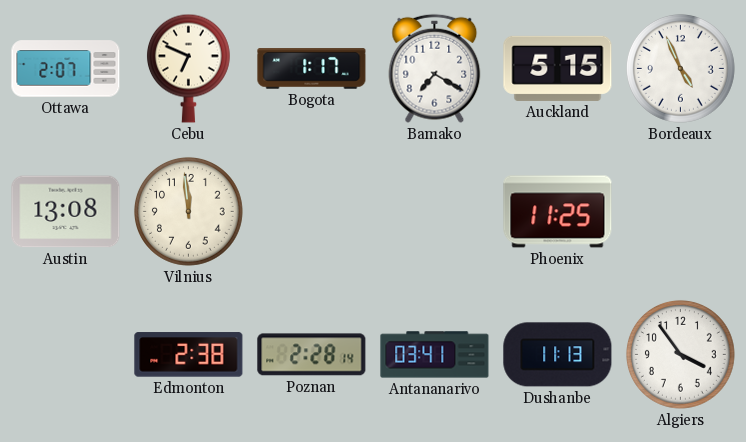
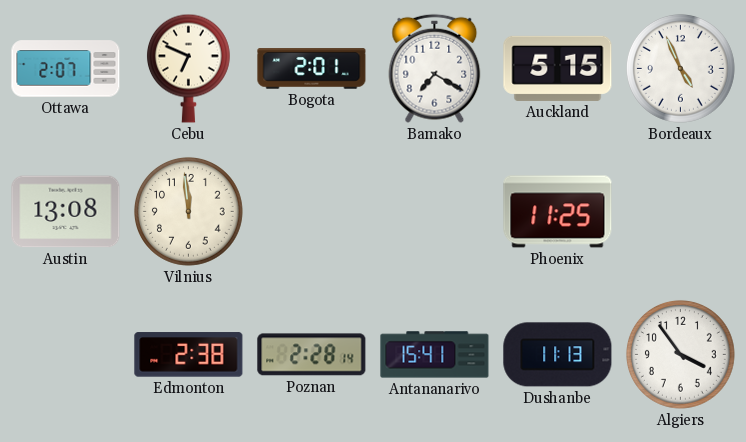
Bogota: 1:17 -> 2:01
Antananarivo: 03:41 -> 15:41
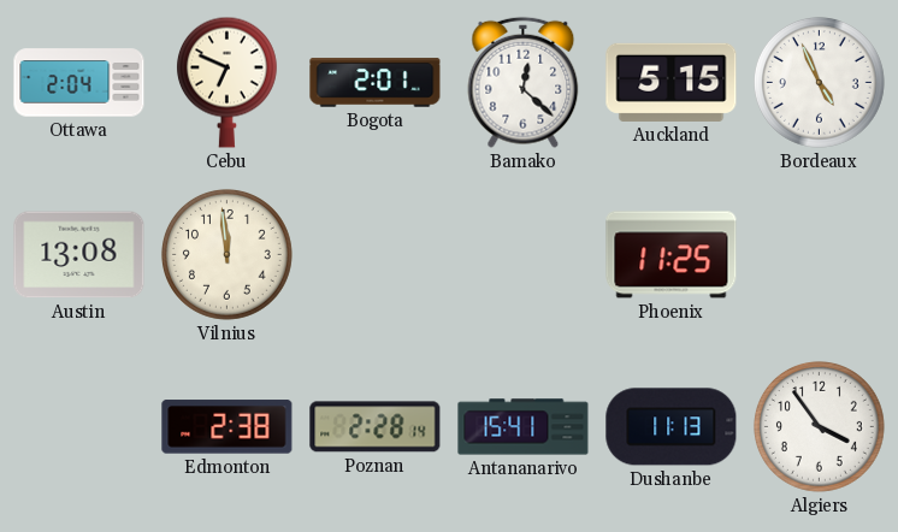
Ottawa: 2:07 -> 2:04
Bamako: 7:20 -> 12:22
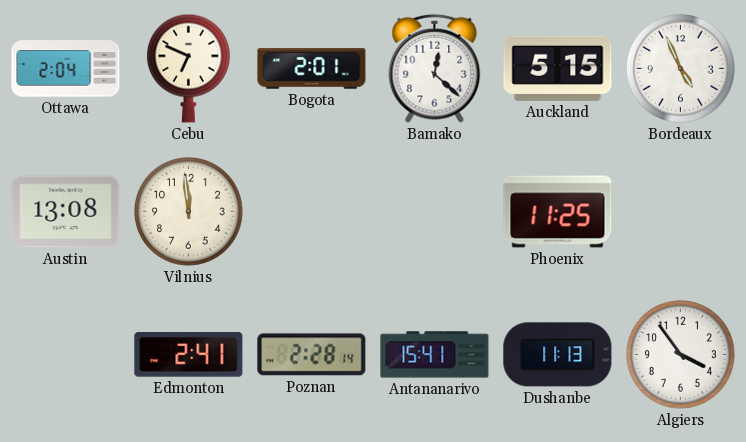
Edmonton: 2:38 -> 2:41
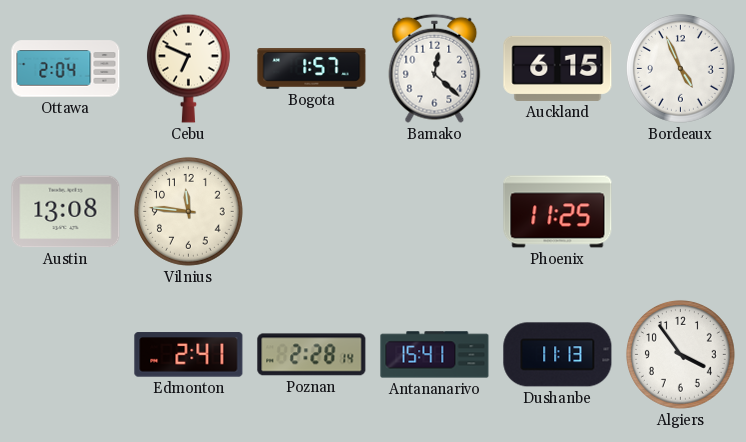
Bogota: 2:01 -> 1:57
Auckland: 5:15 -> 6:15
Vilnius: 11:59 -> 11:46
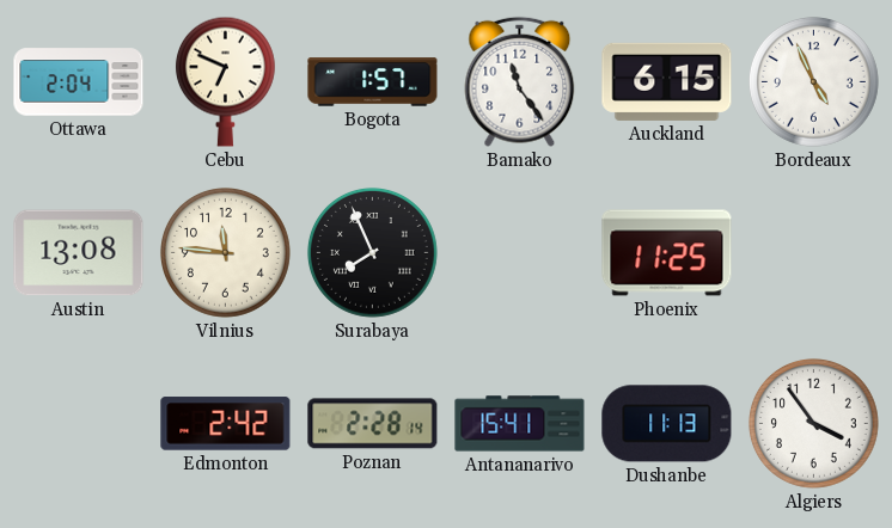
Bamako: 12:22 -> 11:24
Surabaya: none -> 7:56
Edmonton: 2:41 -> 2:42
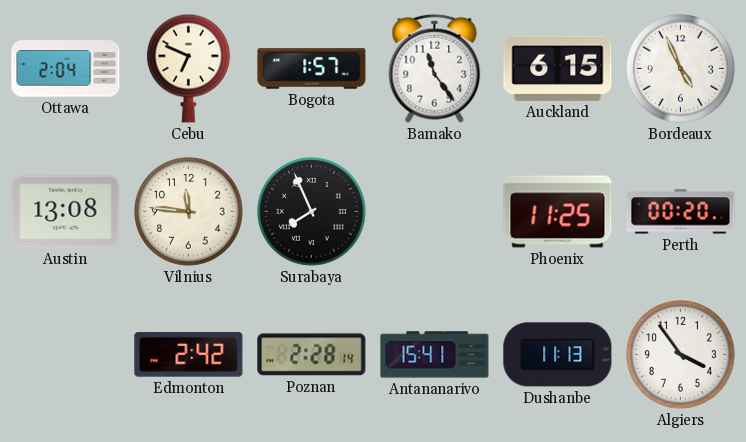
Perth: none -> 00:20
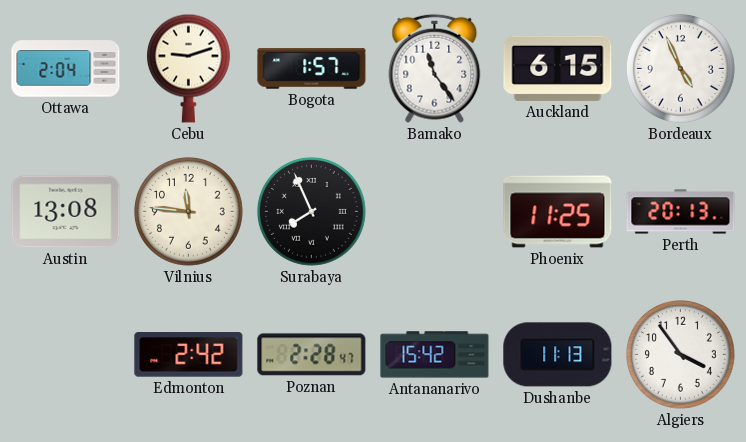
Cebu: 6:49 -> 9:12
Perth: 00:20 -> 20:13
Poznan: 2:28:14 -> 2:28:47
Antananarivo: 15:41 -> 15:42
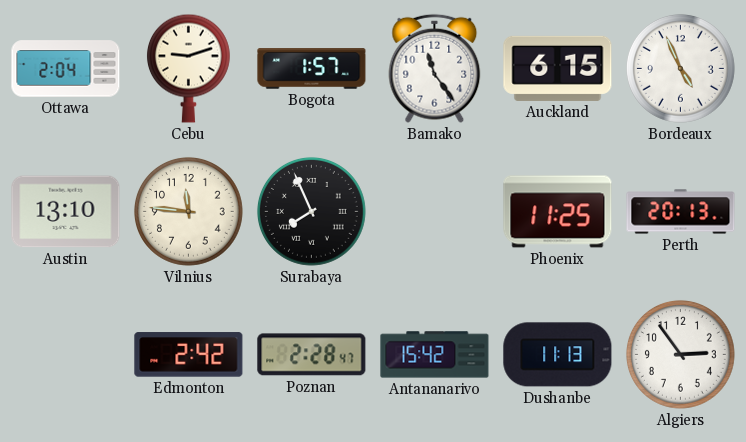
Austin: 13:08 -> 13:10
Algiers: 3:54 -> 2:54
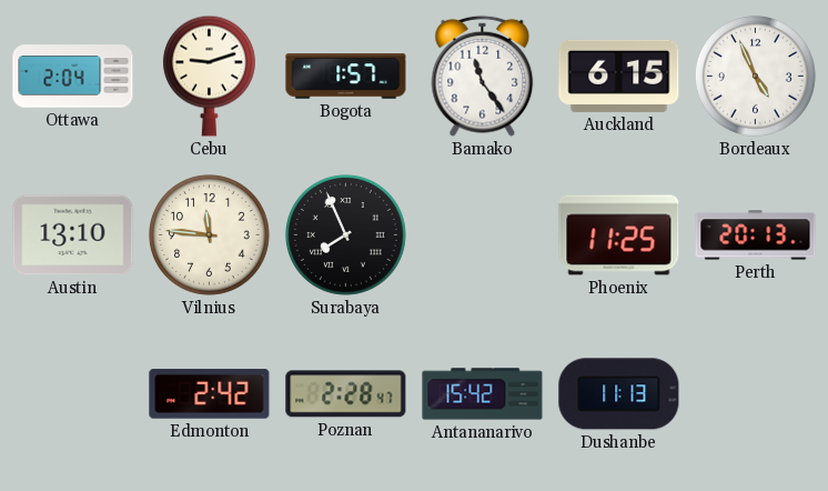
Algiers: 2:54 -> none
